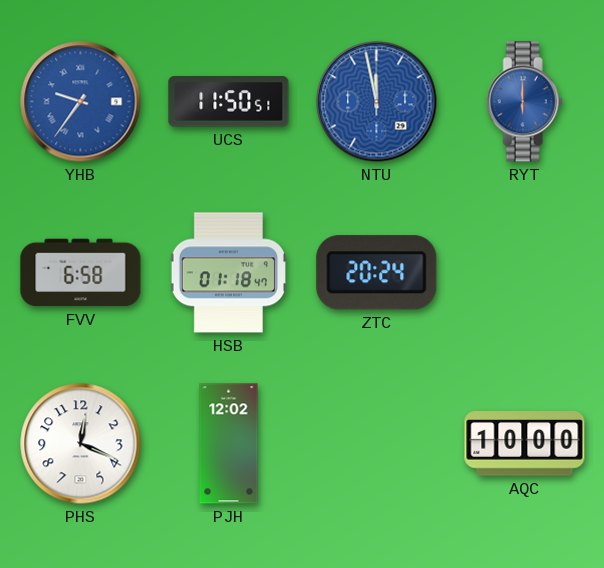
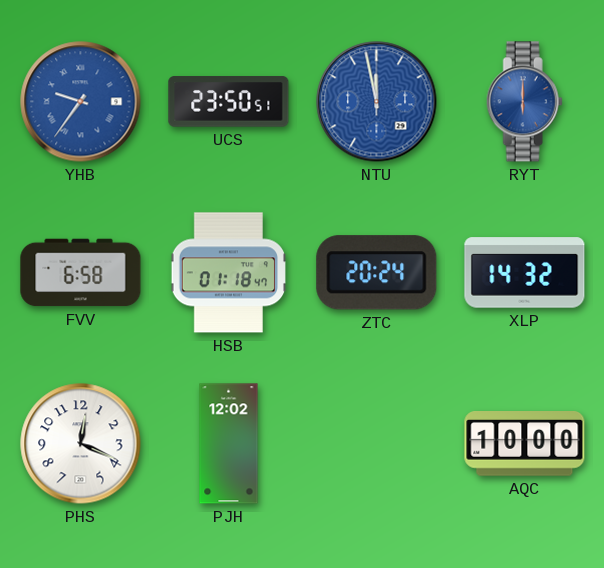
UCS: 11:50 -> 23:50
XLP: none -> 14:32
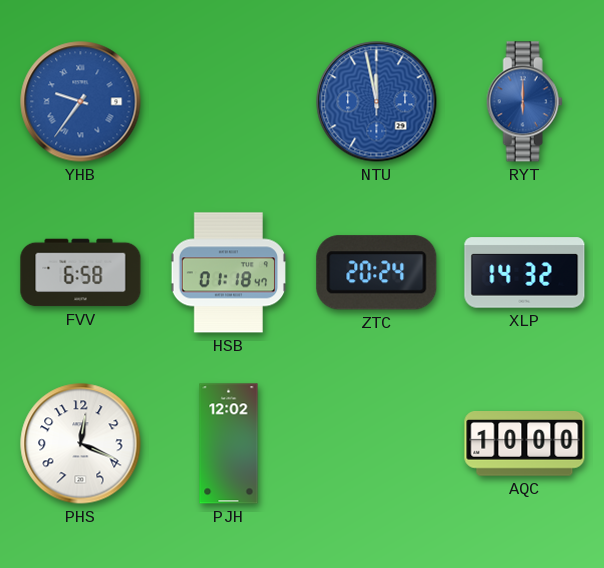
UCS: 23:50 -> none
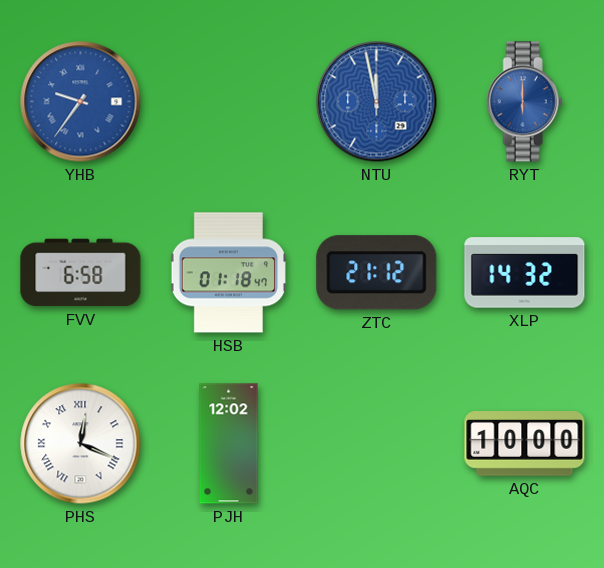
ZTC: 20:24 -> 21:12
PHS numerals: Arabic -> Roman
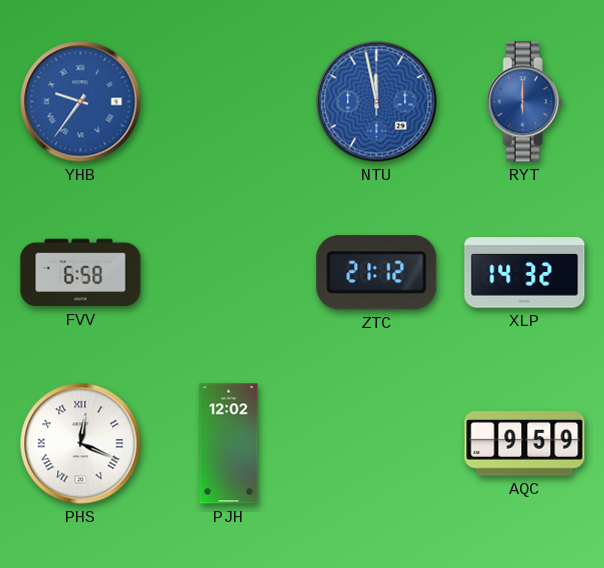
HSB: 01:18 -> none
AQC: 10:00 -> 9:59
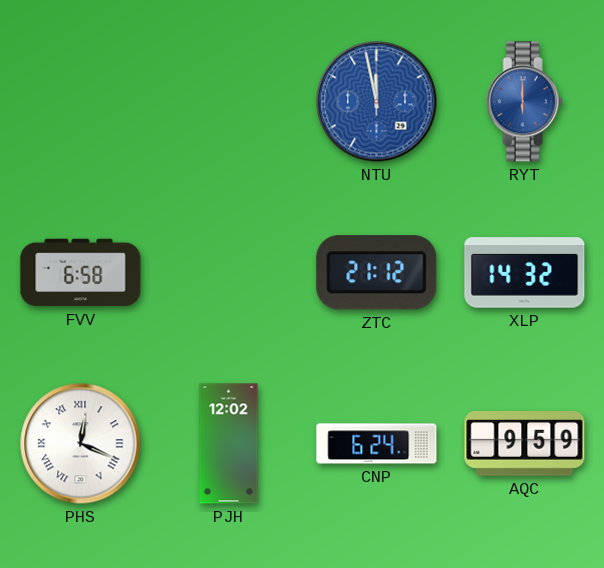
YHB: 9:36 -> none
CNP: none -> 6:24
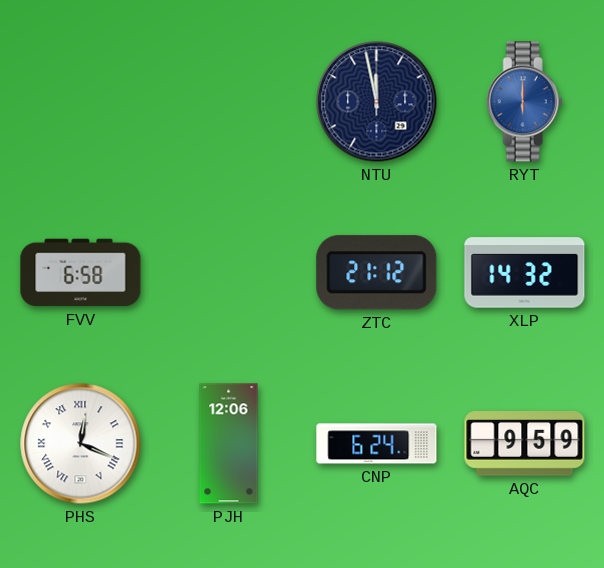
NTU dial: blue -> navy
PJH: 12:02 -> 12:06
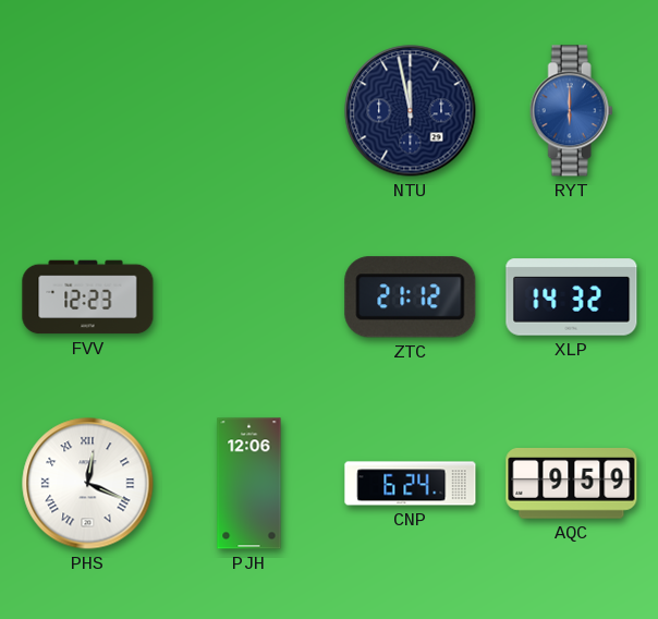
FVV: 6:58 -> 12:23
